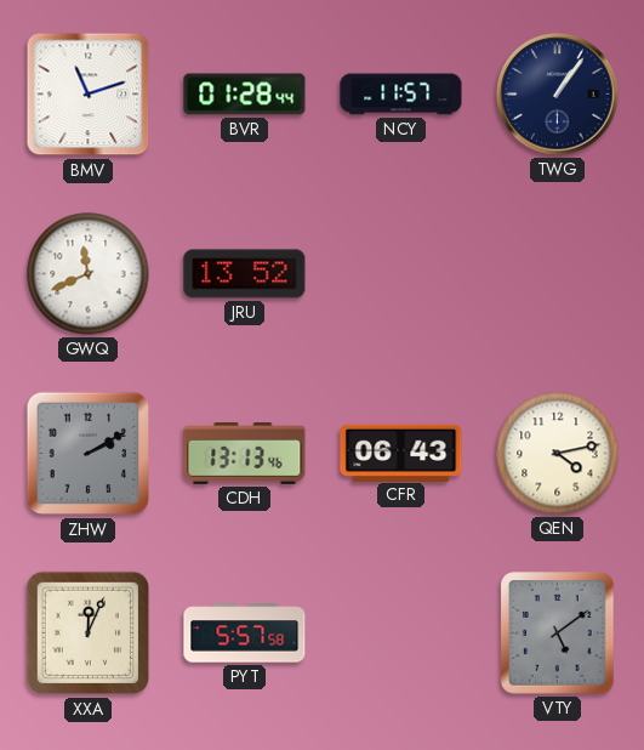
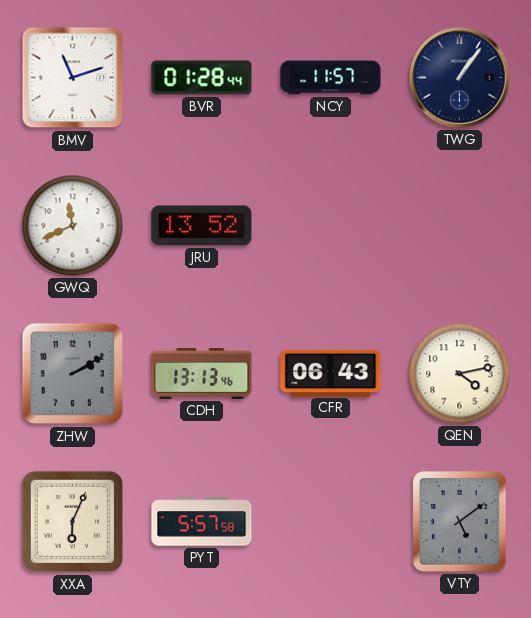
XXA: 12:04 -> 6:04
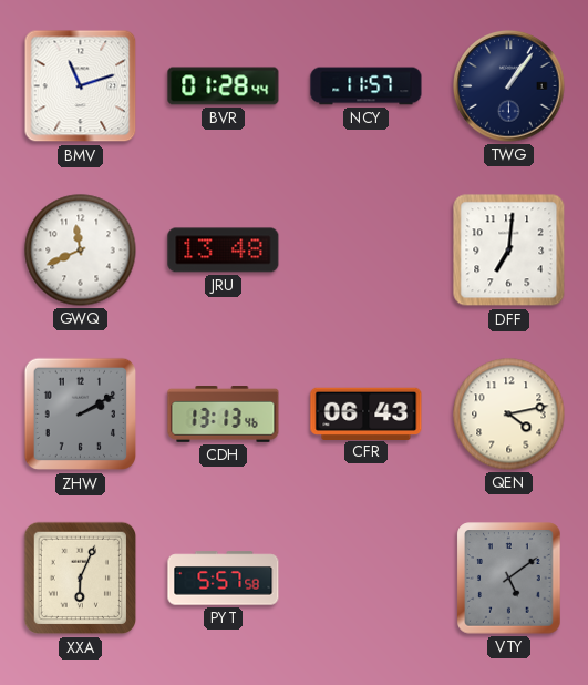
JRU: 13:52 -> 13:48
DFF: none -> 7:01
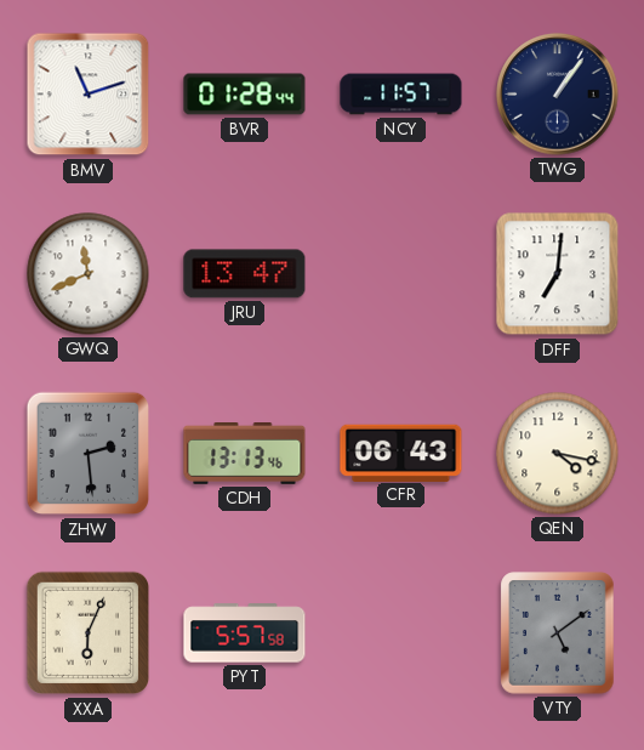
JRU: 13:48 -> 13:47
ZHW: 2:10 -> 2:29
QEN: 4:13 -> 4:17
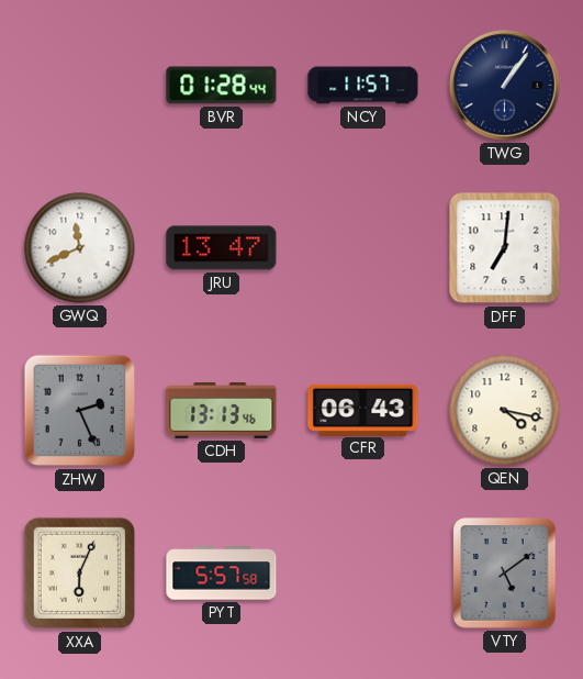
BMV: 11:12 -> none
ZHW: 2:29 -> 2:26
